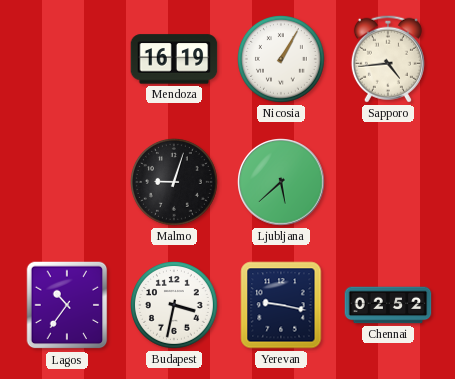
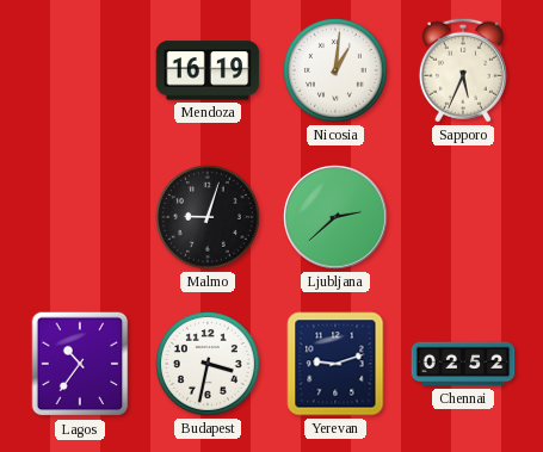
Nicosia: 1:05 -> 1:01
Sapporo: 4:44 -> 5:34
Ljubljana: 5:38 -> 2:38
Yerevan: 9:17 -> 9:12
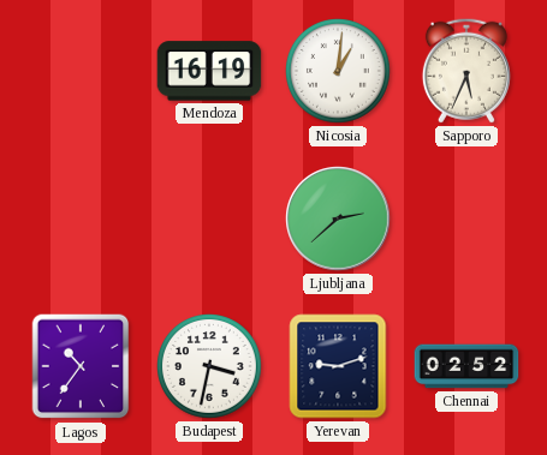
Malmo: 9:03 -> none
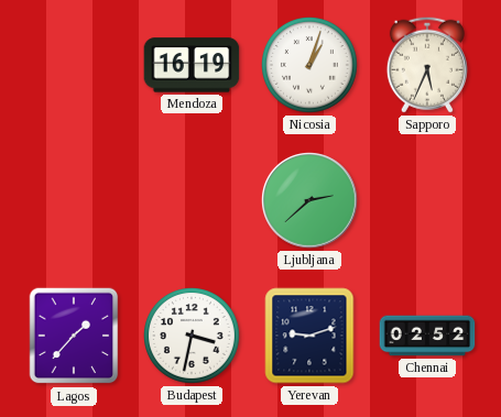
Nicosia: 1:01 -> 1:03
Lagos: 10:36 -> 1:37
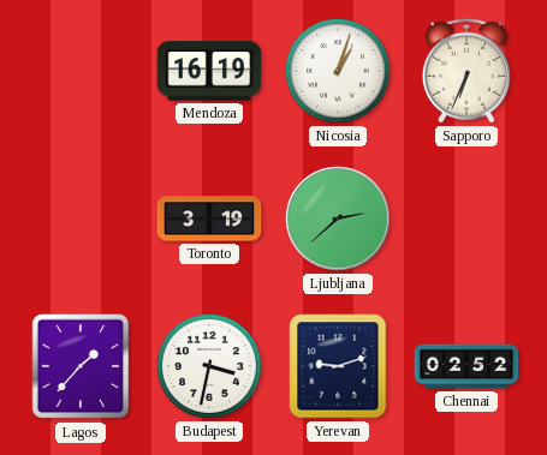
Sapporo: 5:34 -> 6:34
Toronto: none -> 3:19
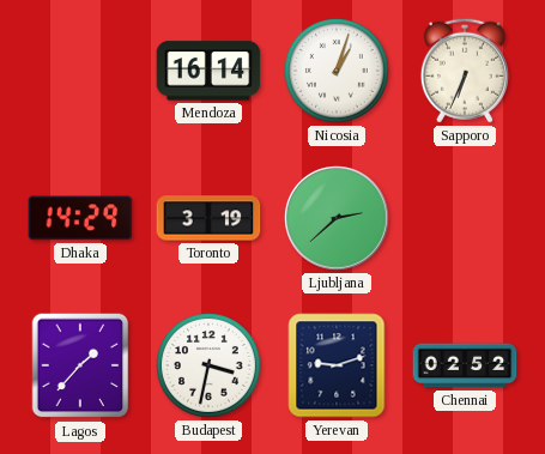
Mendoza: 16:19 -> 16:14
Dhaka: none -> 14:29
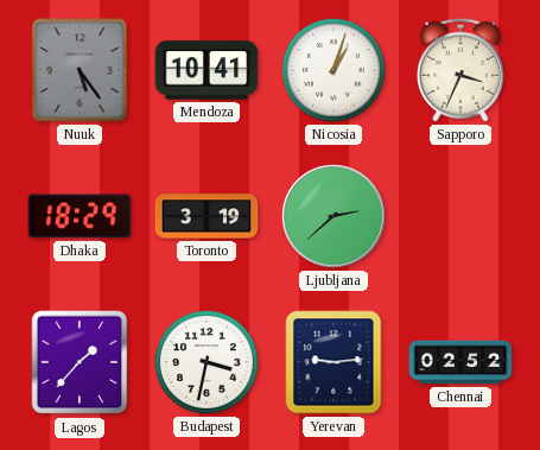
Nuuk: none -> 5:24
Mendoza: 16:14 -> 10:41
Sapporo: 6:34 -> 3:34
Dhaka: 14:29 -> 18:29
Yerevan: 9:12 -> 9:14
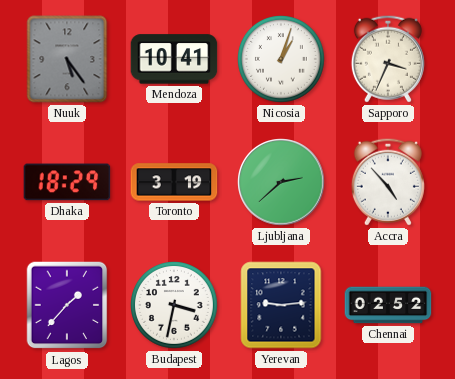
Accra: none -> 4:53
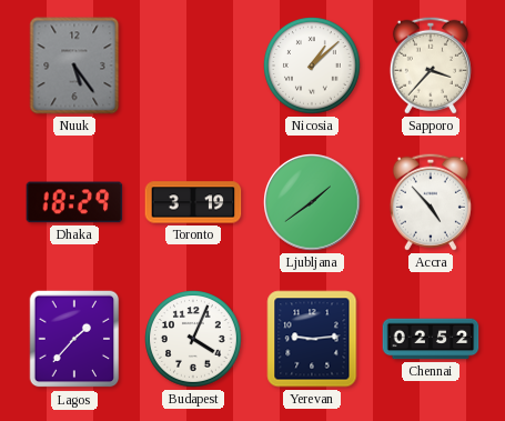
Mendoza: 10:41 -> none
Nicosia: 1:03 -> 1:08
Sapporo: 3:34 -> 3:37
Ljubljana: 2:38 -> 1:39
Budapest: 3:32 -> 4:04
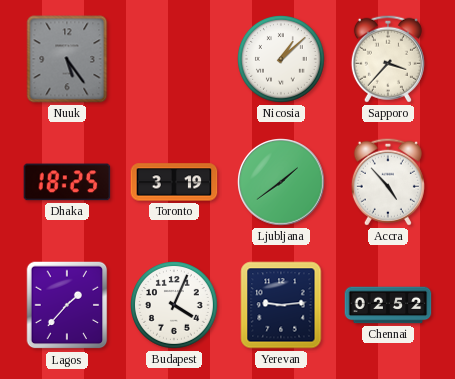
Dhaka: 18:29 -> 18:25
